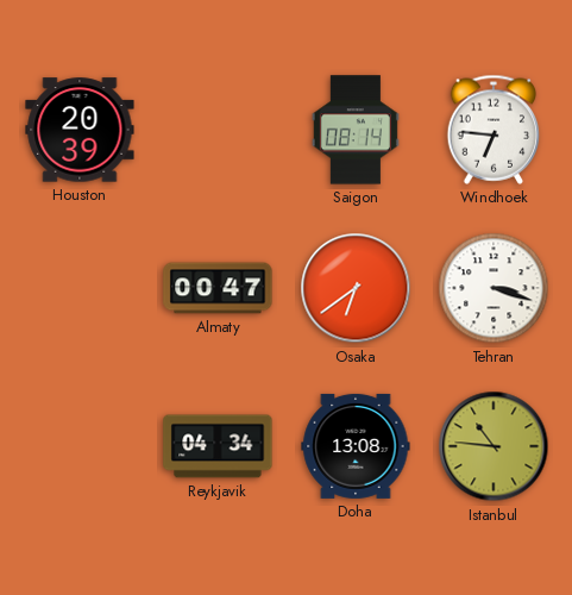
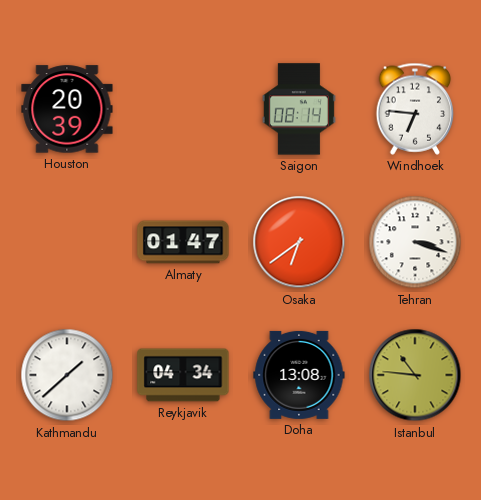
Almaty: 00:47 -> 01:47
Kathmandu: none -> 1:38
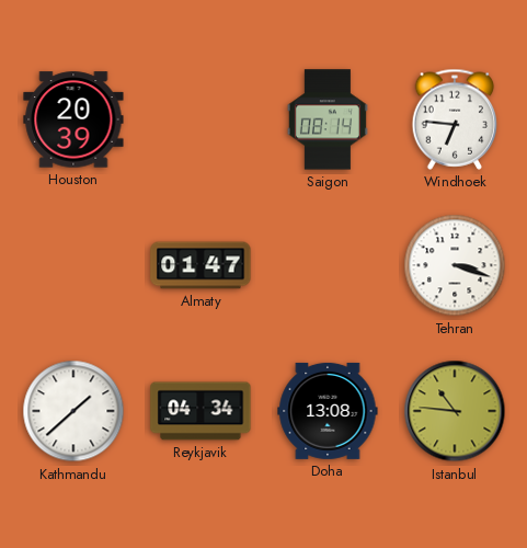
Osaka: 6:39 -> none
